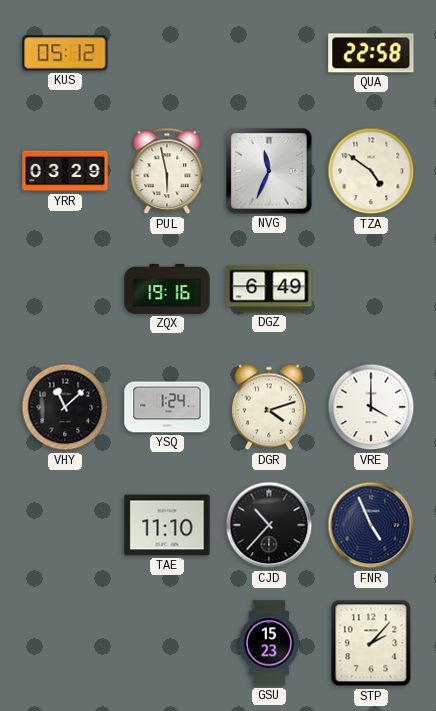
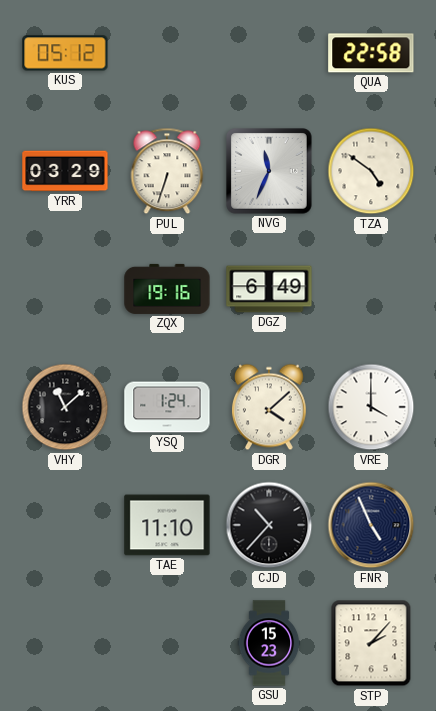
PUL: 5:58 -> 6:33
DGR: 4:12 -> 4:08
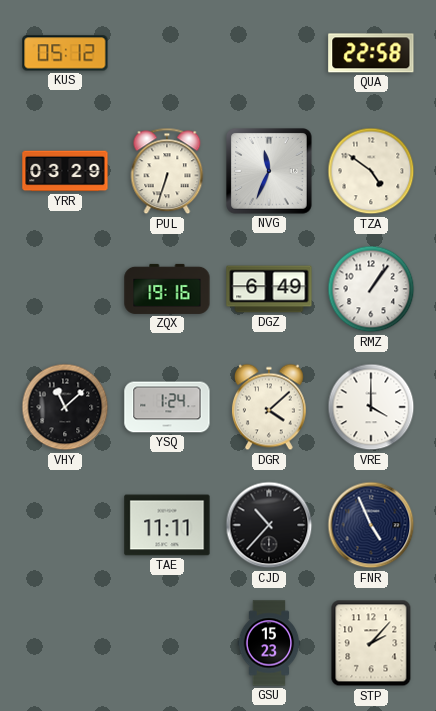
RMZ: none -> 1:06
TAE: 11:10 -> 11:11
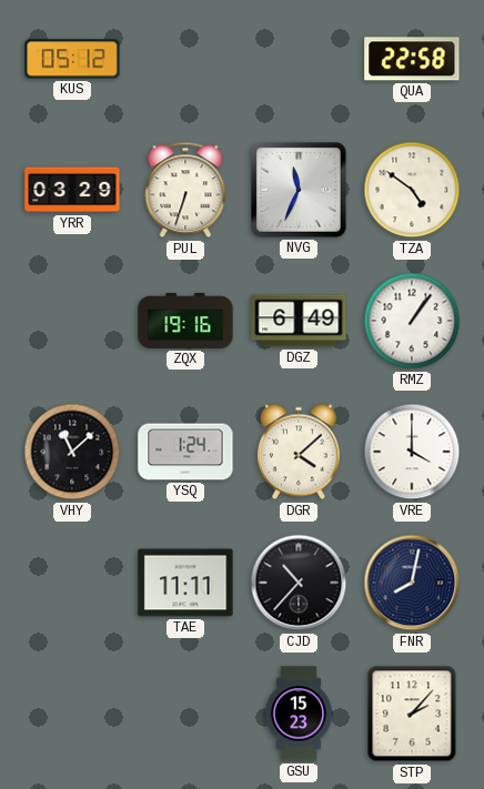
FNR: 4:56 -> 8:02
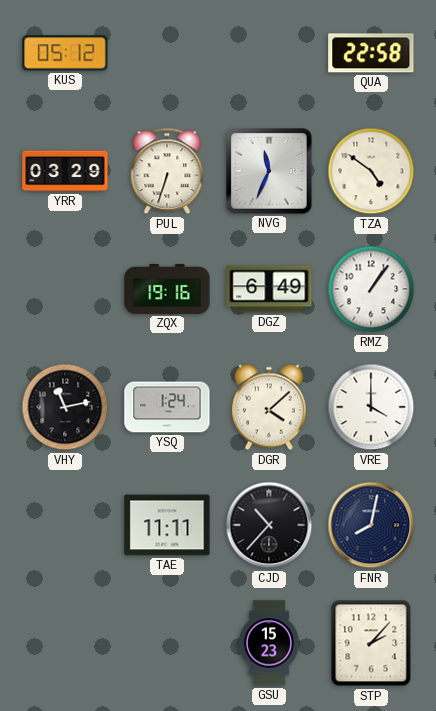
VHY: 11:08 -> 11:13
